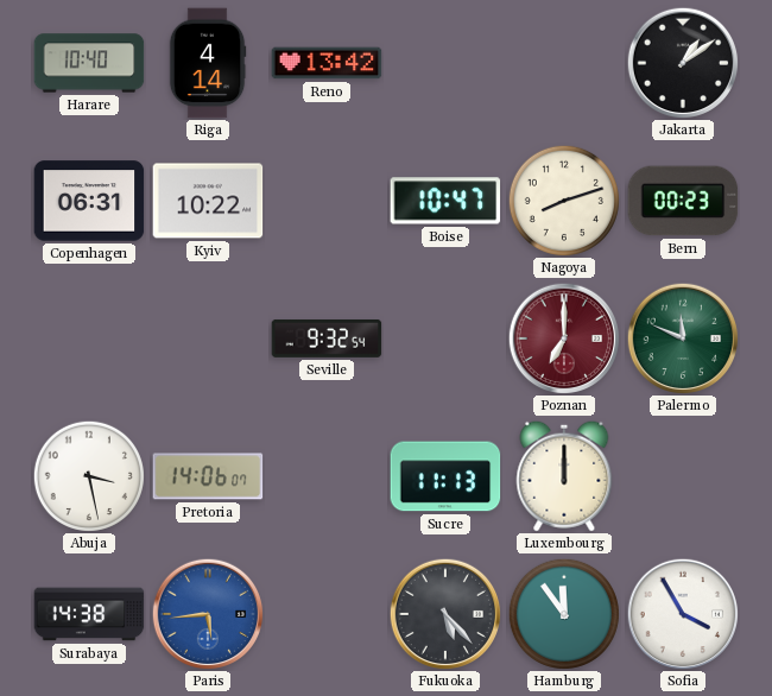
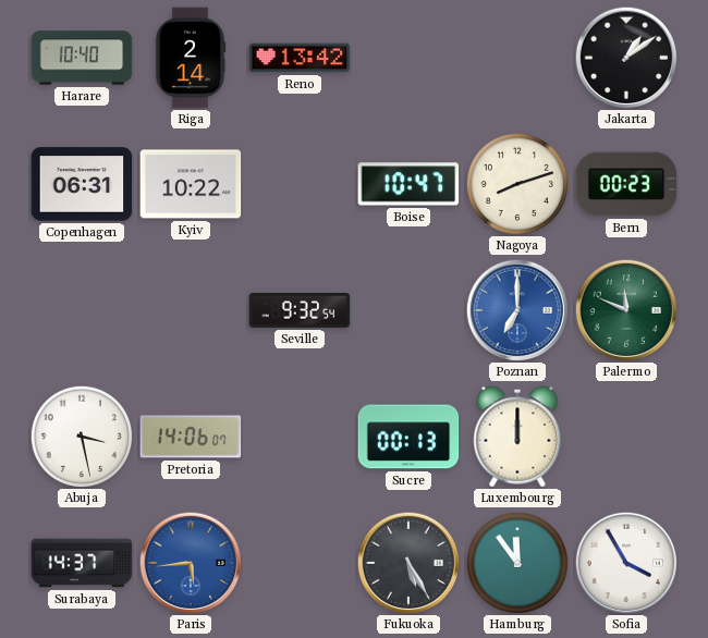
Riga: 4:14 -> 2:14
Poznan dial: burgundy -> blue
Sucre: 11:13 -> 00:13
Surabaya: 14:38 -> 14:37
Fukuoka: 5:23 -> 5:25
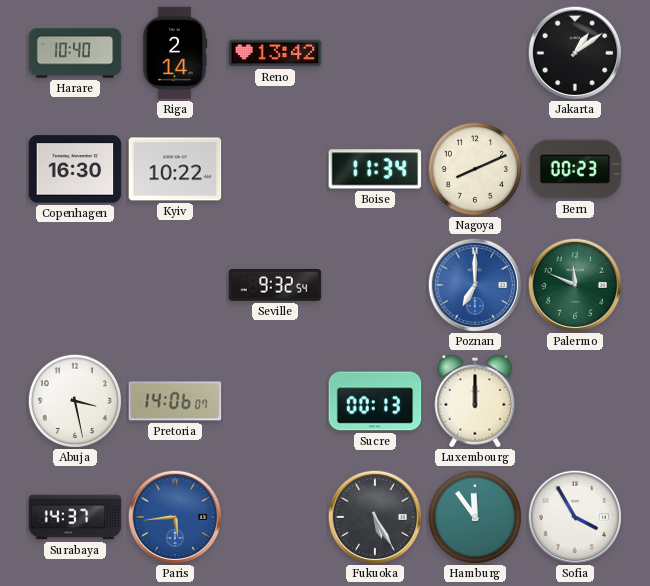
Copenhagen: 06:31 -> 16:30
Boise: 10:47 -> 11:34
Nagoya: 8:12 -> 8:11
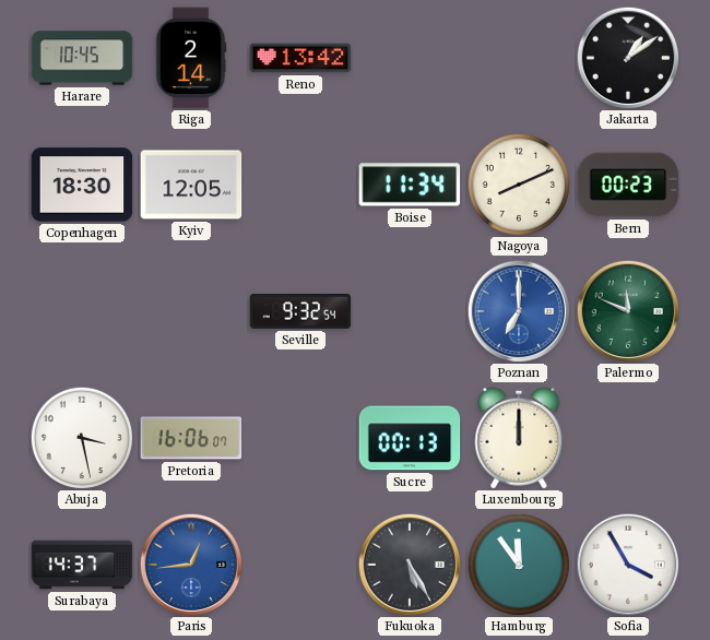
Harare: 10:40 -> 10:45
Copenhagen: 16:30 -> 18:30
Kyiv: 10:22 -> 12:05
Pretoria: 14:06 -> 16:06
Paris: 5:44 -> 12:44
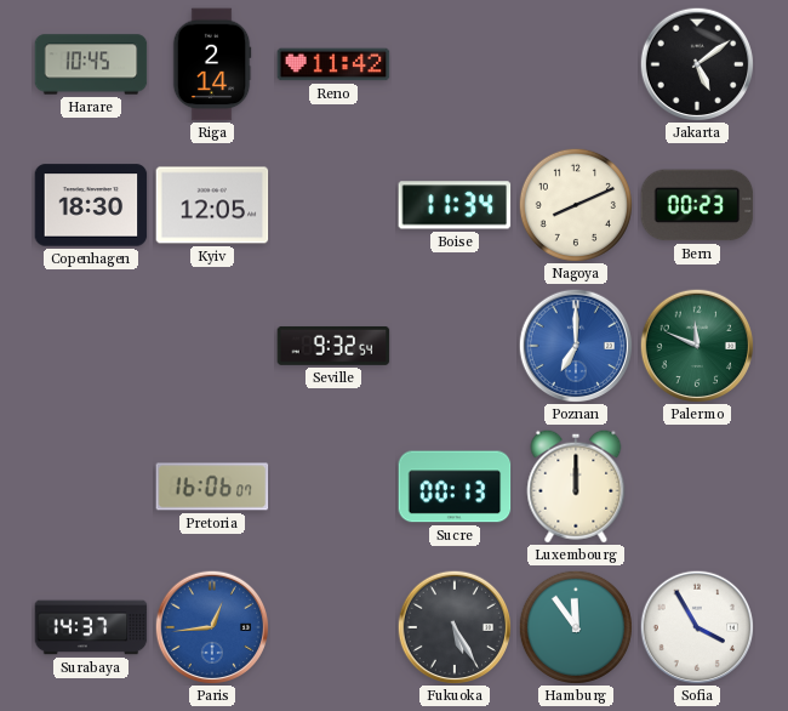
Reno: 13:42 -> 11:42
Jakarta: 1:09 -> 5:09
Abuja: 3:28 -> none
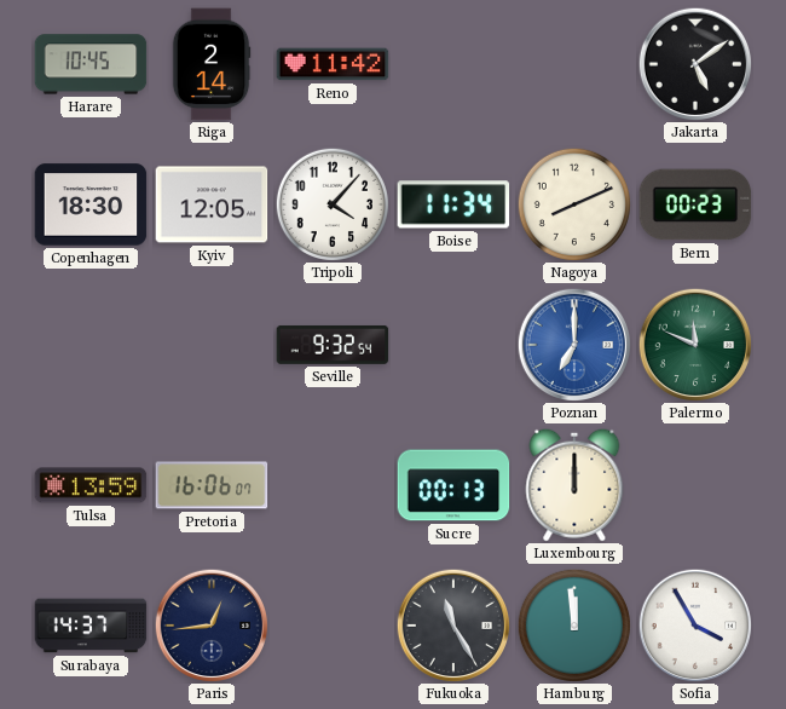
Tripoli: none -> 4:07
Tulsa: none -> 13:59
Paris dial: blue -> navy
Fukuoka: 5:25 -> 11:25
Hamburg: 11:54 -> 11:59
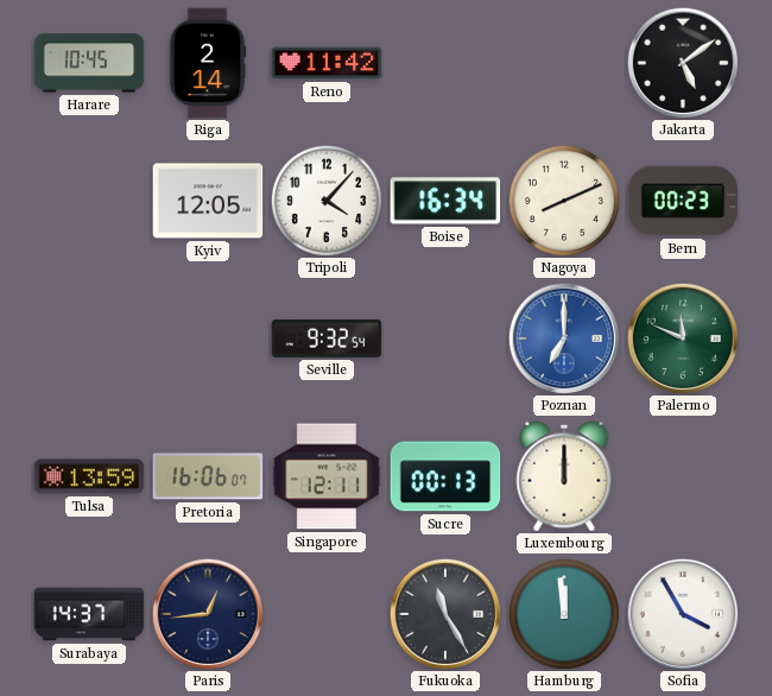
Copenhagen: 18:30 -> none
Boise: 11:34 -> 16:34
Singapore: none -> 12:11
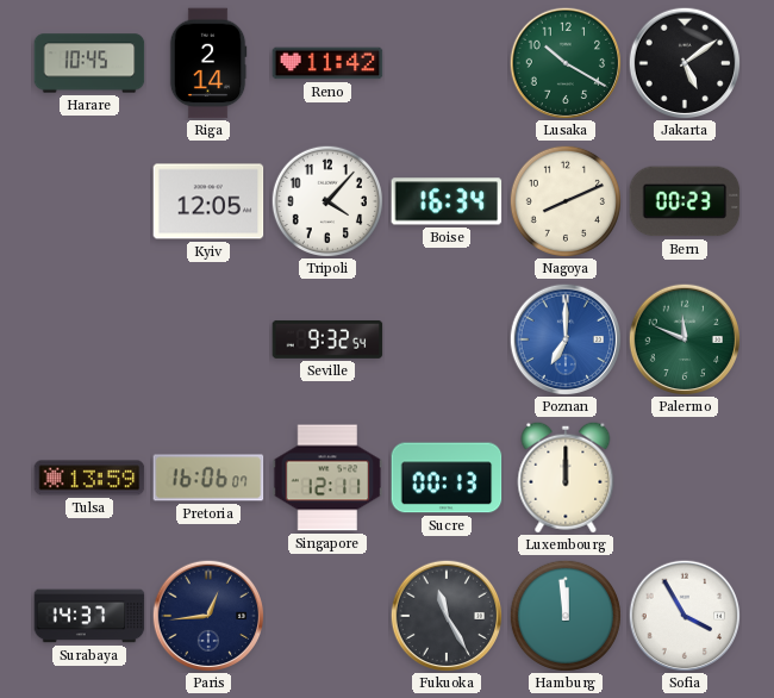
Lusaka: none -> 10:20
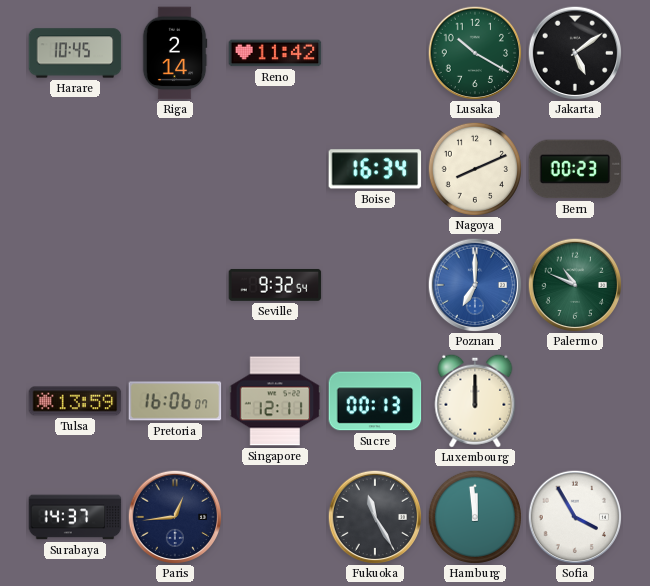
Kyiv: 12:05 -> none
Tripoli: 4:07 -> none
Palermo: 11:49 -> 10:49
